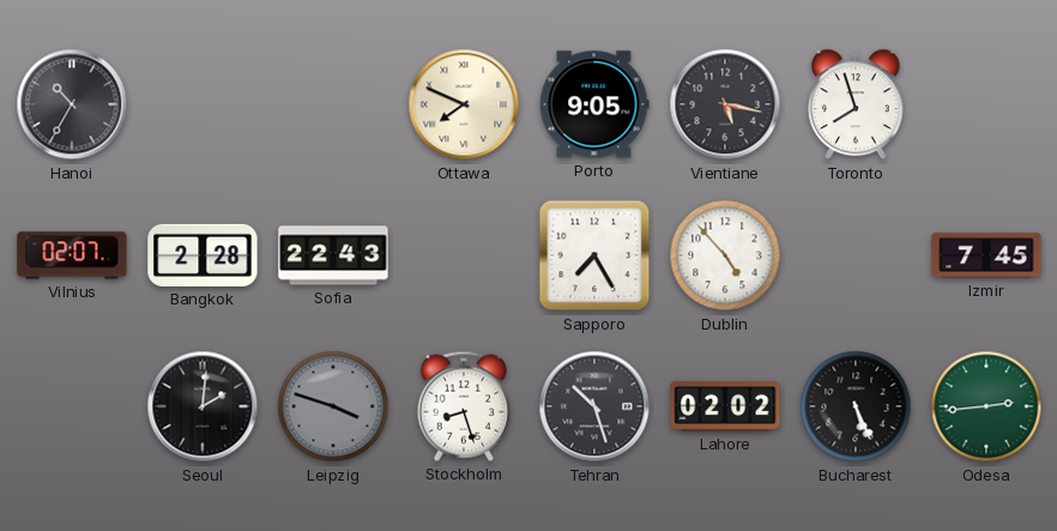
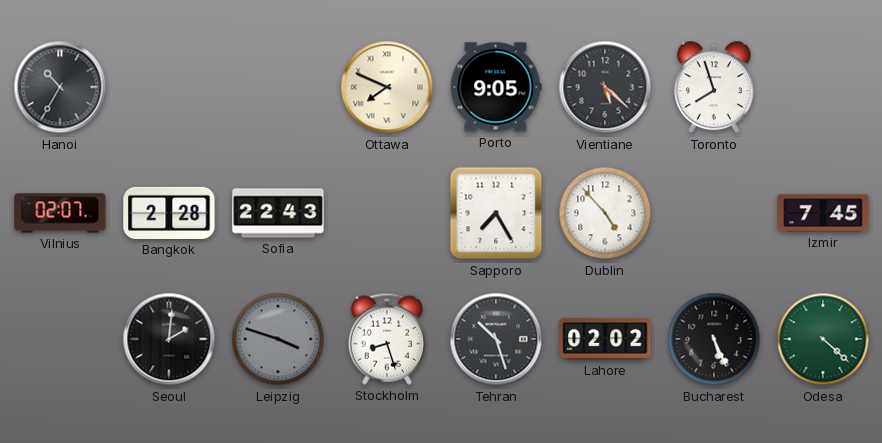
Vientiane: 5:17 -> 5:22
Odesa: 2:44 -> 4:22
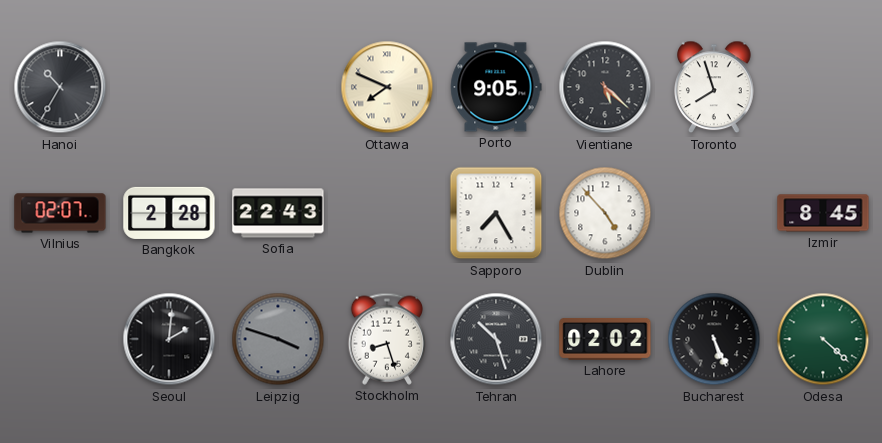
Izmir: 7:45 -> 8:45
